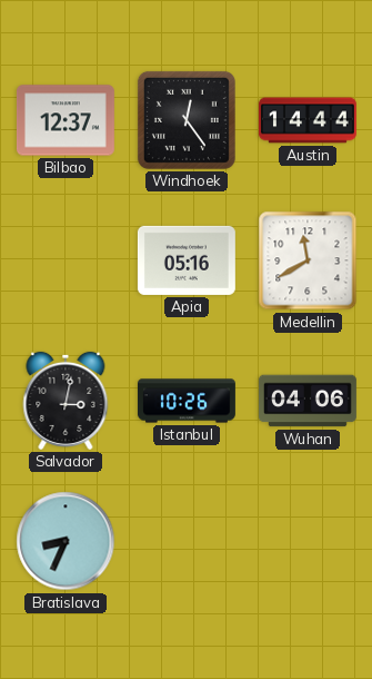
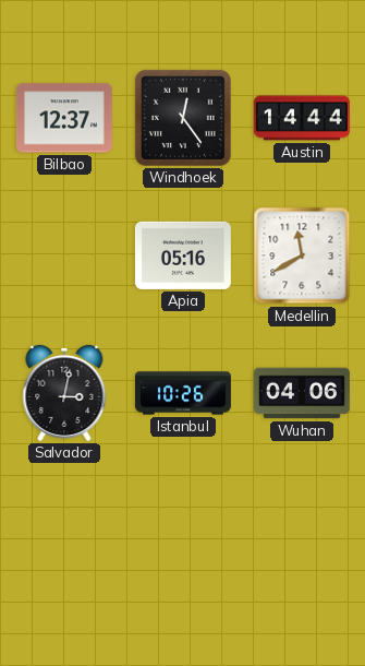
Bratislava: 8:34 -> none
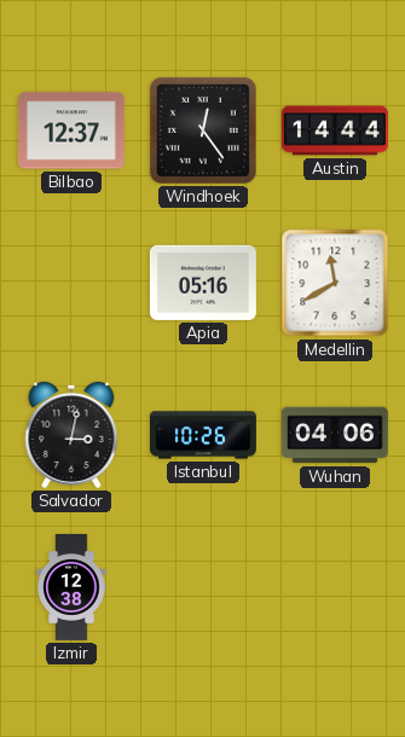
Izmir: none -> 12:38
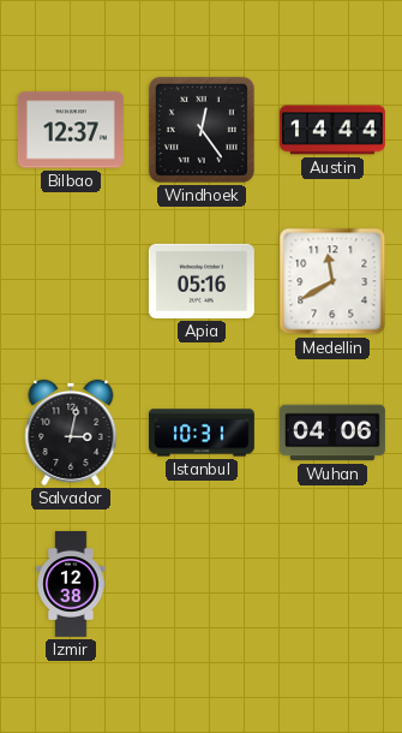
Istanbul: 10:26 -> 10:31
